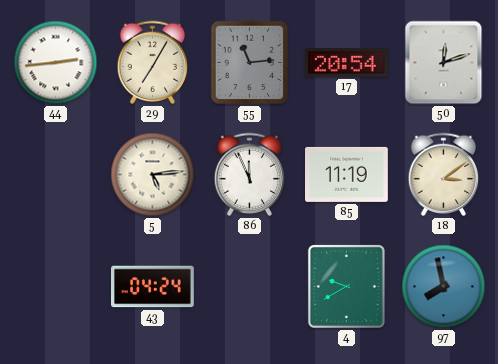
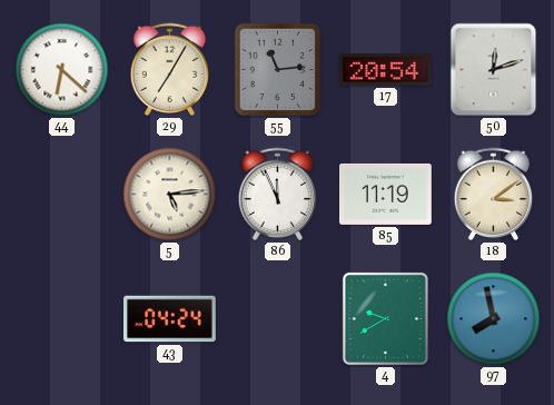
44: 2:44 -> 6:22
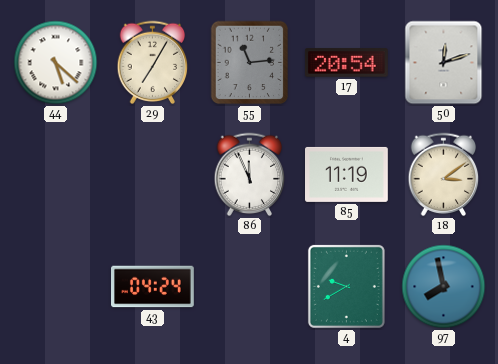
44: 6:22 -> 5:22
5: 5:14 -> none
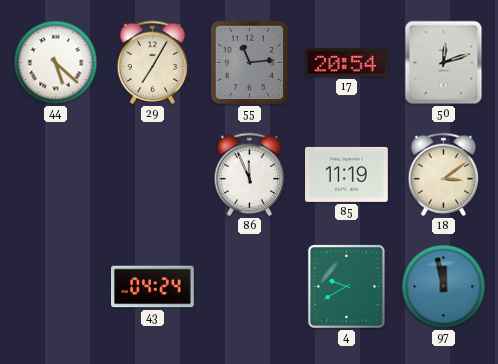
97: 7:58 -> 11:58
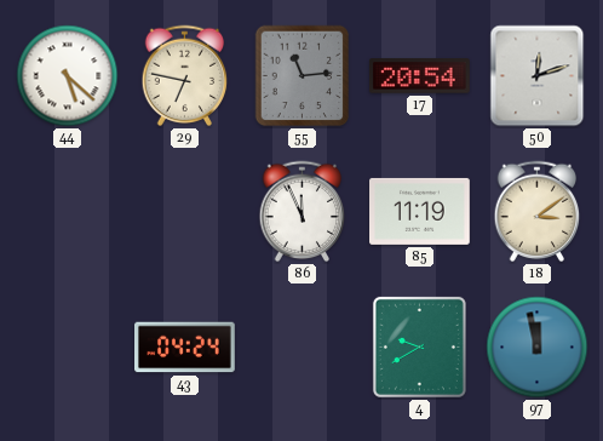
29: 7:05 -> 6:47
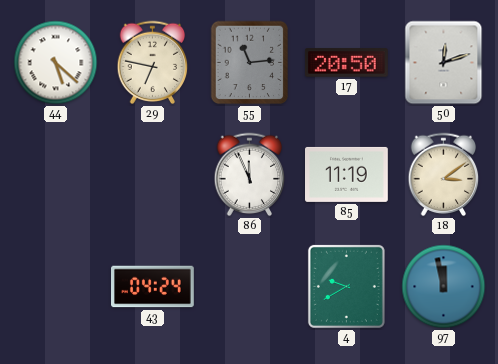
17: 20:54 -> 20:50
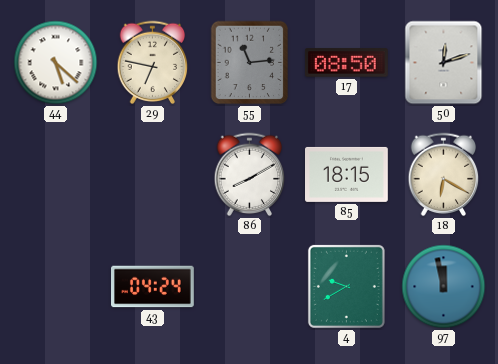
17: 20:50 -> 08:50
86: 11:56 -> 8:10
85: 11:19 -> 18:15
18: 3:09 -> 6:20
